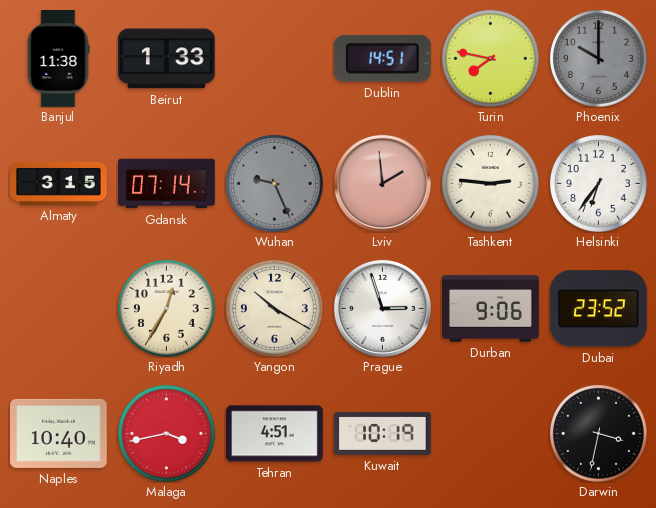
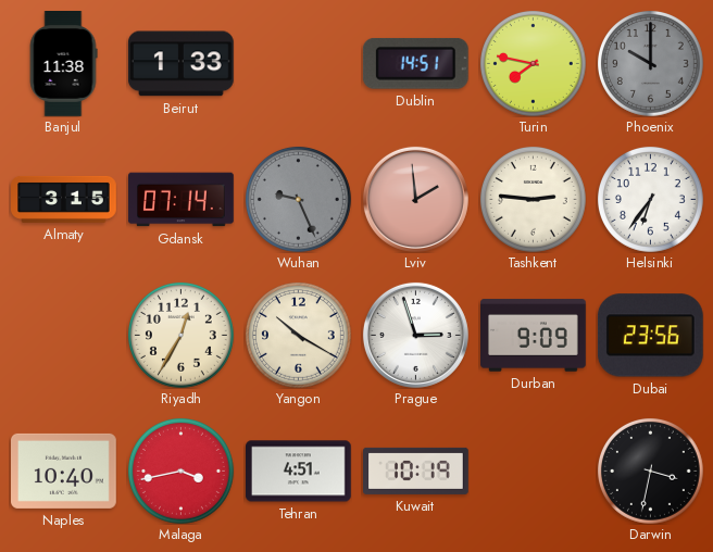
Durban: 9:06 -> 9:09
Dubai: 23:52 -> 23:56
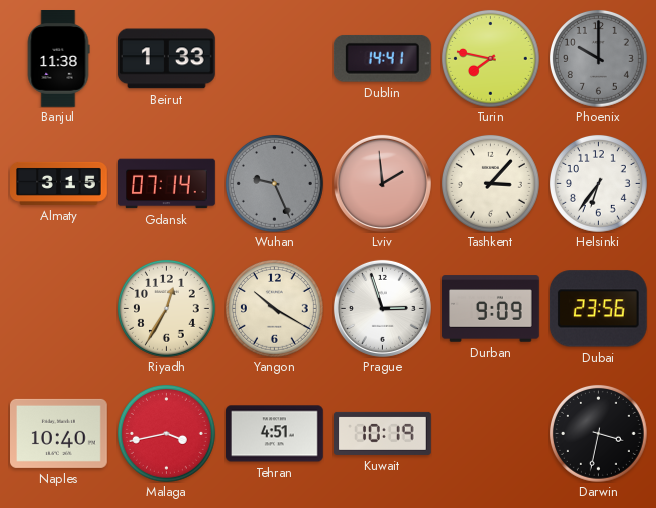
Dublin: 14:51 -> 14:41
Tashkent: 2:46 -> 3:07
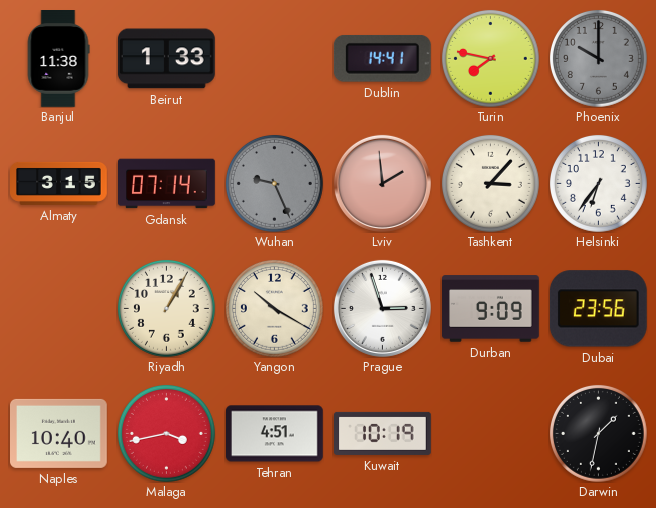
Riyadh: 12:35 -> 1:05
Darwin: 3:32 -> 1:32
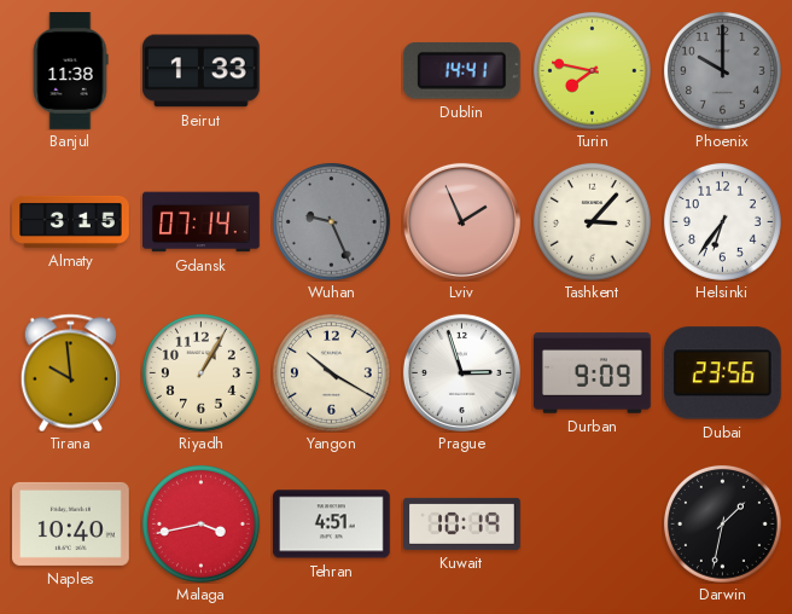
Lviv: 1:59 -> 1:56
Tirana: none -> 9:59
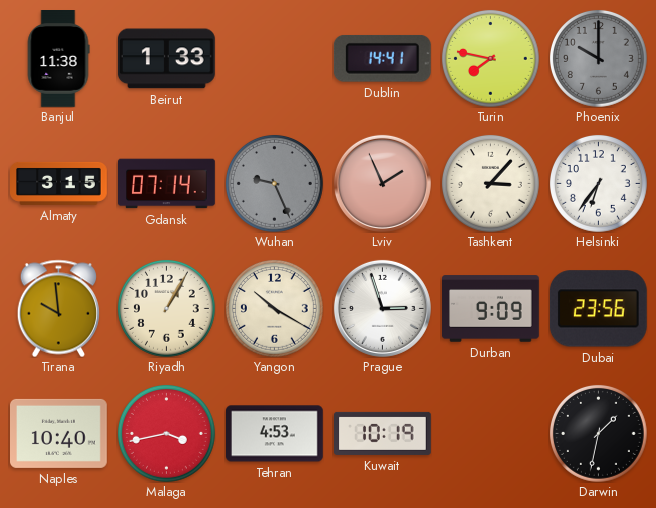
Tehran: 4:51 -> 4:53
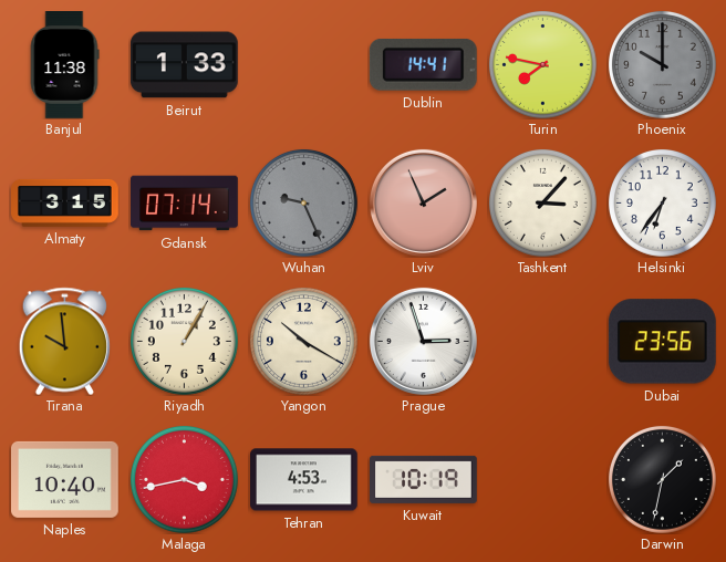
Durban: 9:09 -> none
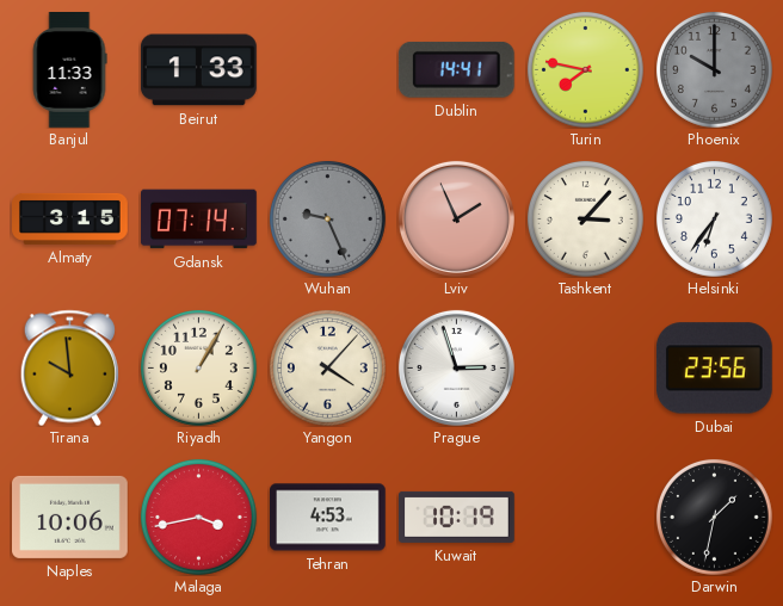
Banjul: 11:38 -> 11:33
Yangon: 10:20 -> 4:07
Naples: 10:40 -> 10:06
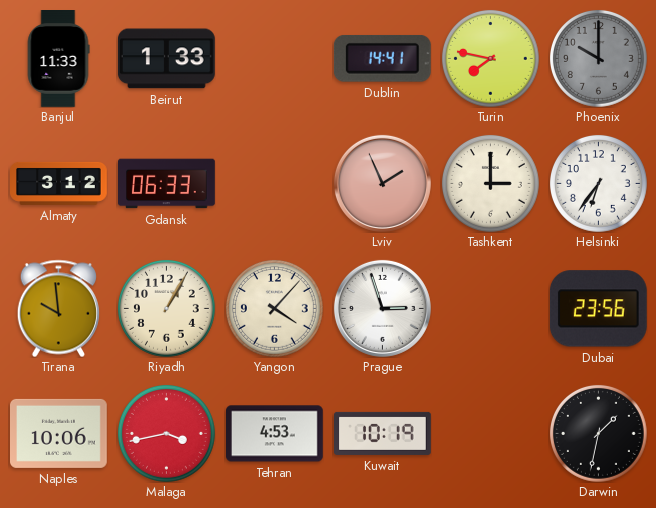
Almaty: 3:15 -> 3:12
Gdansk: 07:14 -> 06:33
Wuhan: 9:26 -> none
Tashkent: 3:07 -> 3:00
